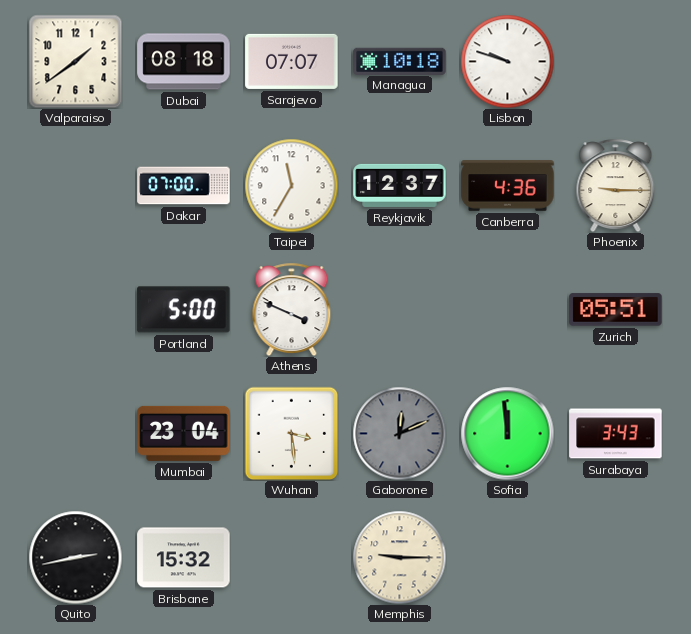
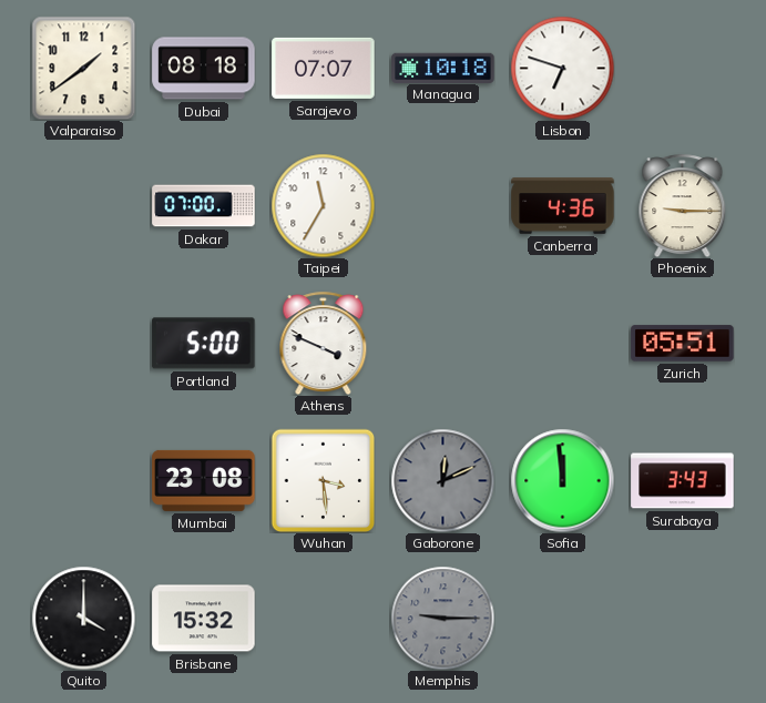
Lisbon: 9:48 -> 6:48
Reykjavik: 12:37 -> none
Mumbai: 23:04 -> 23:08
Quito: 2:43 -> 4:00
Memphis dial: cream -> grey
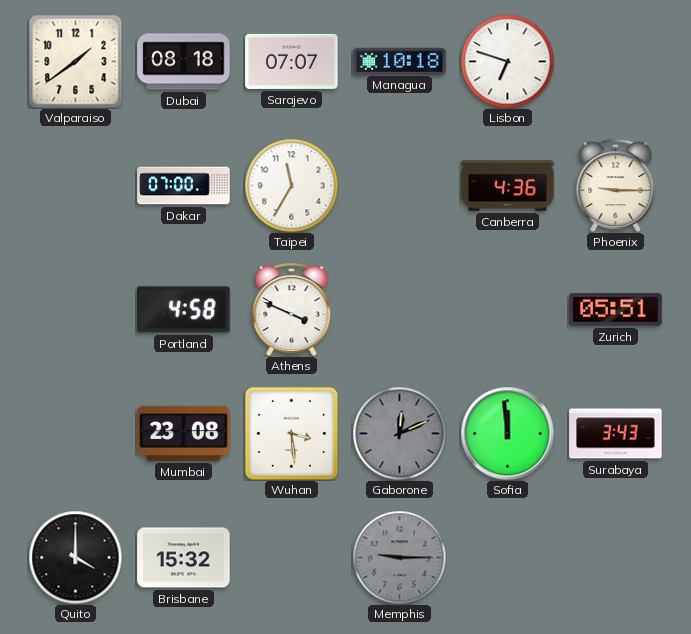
Portland: 5:00 -> 4:58
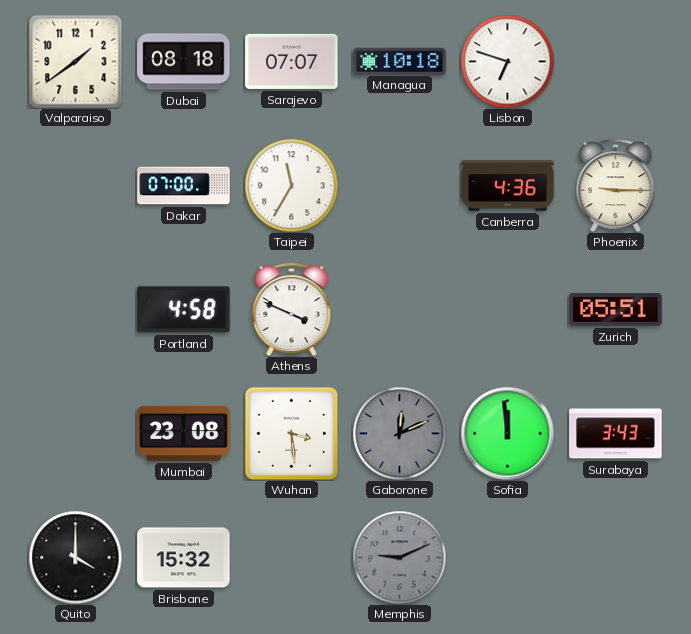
Memphis: 9:15 -> 9:11
